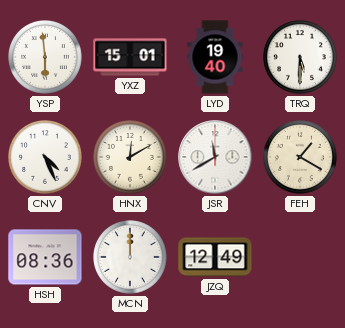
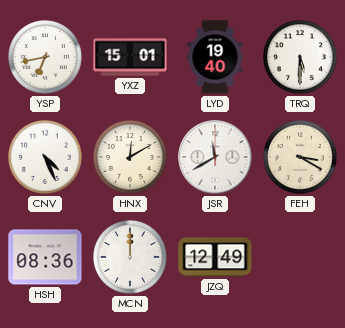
YSP: 5:59 -> 6:43
FEH: 1:20 -> 3:20
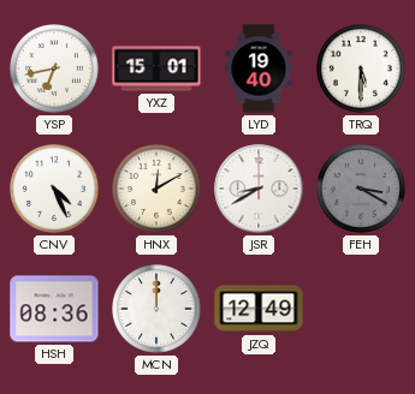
JSR: 11:40 -> 8:40
FEH dial: cream -> grey
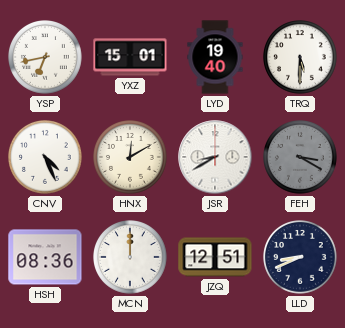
JZQ: 12:49 -> 12:51
LLD: none -> 8:41
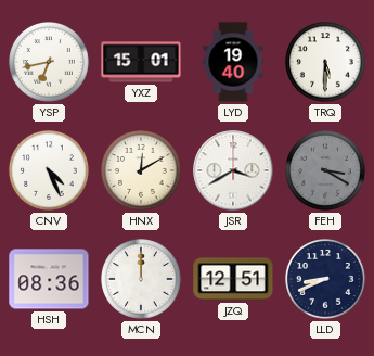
JSR: 8:40 -> 3:40
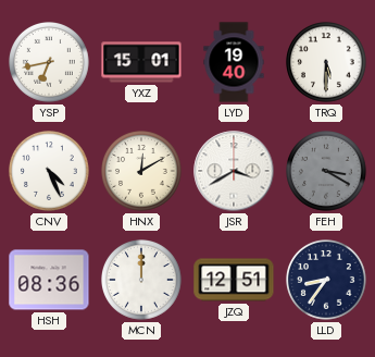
LLD: 8:41 -> 8:36
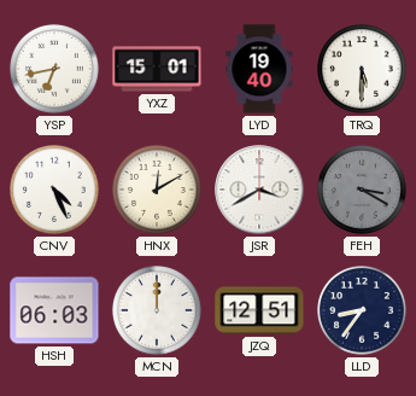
HSH: 08:36 -> 06:03
